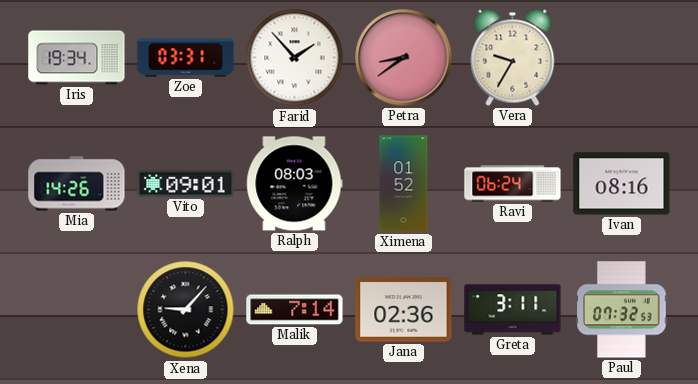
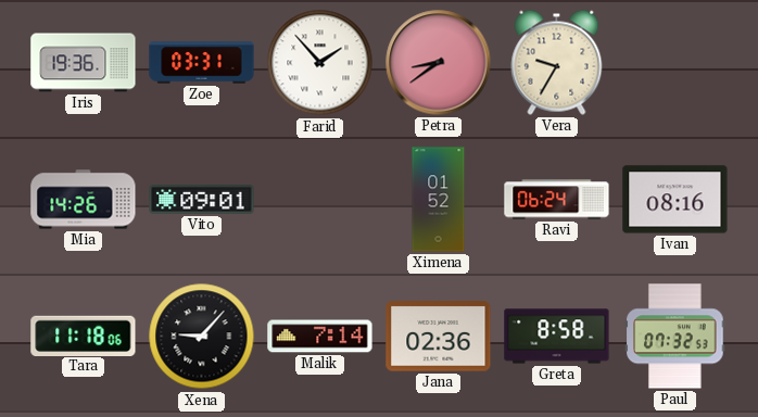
Iris: 19:34 -> 19:36
Ralph: 08:03 -> none
Tara: none -> 11:18
Greta: 3:11 -> 8:58
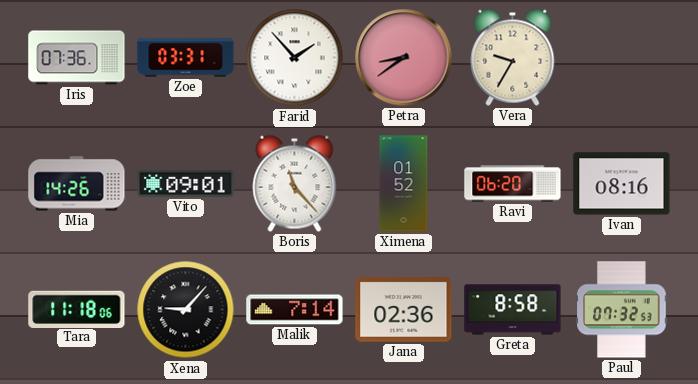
Iris: 19:36 -> 07:36
Boris: none -> 11:23
Ravi: 06:24 -> 06:20
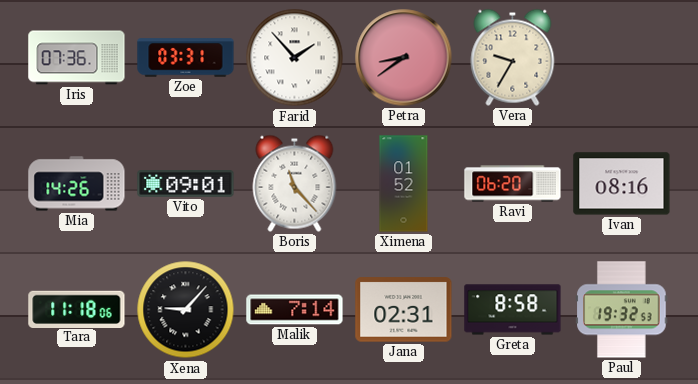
Jana: 02:36 -> 02:31
Paul: 07:32 -> 19:32
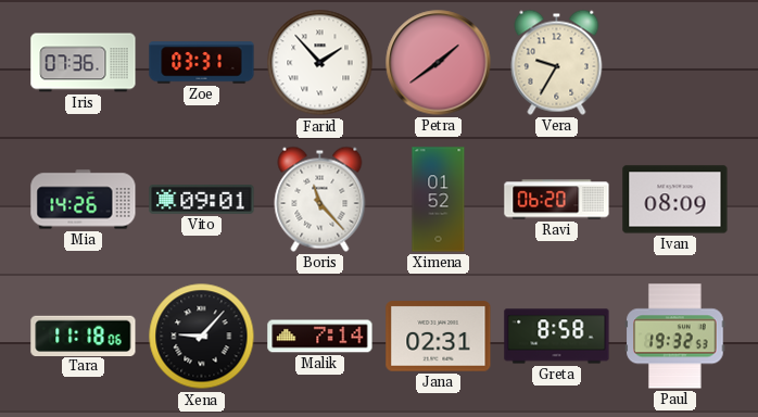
Petra: 8:39 -> 1:39
Ivan: 08:16 -> 08:09
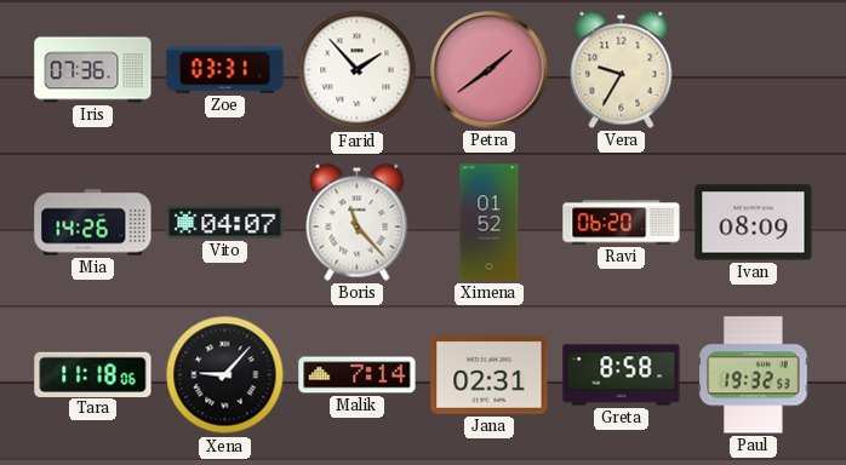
Vito: 09:01 -> 04:07
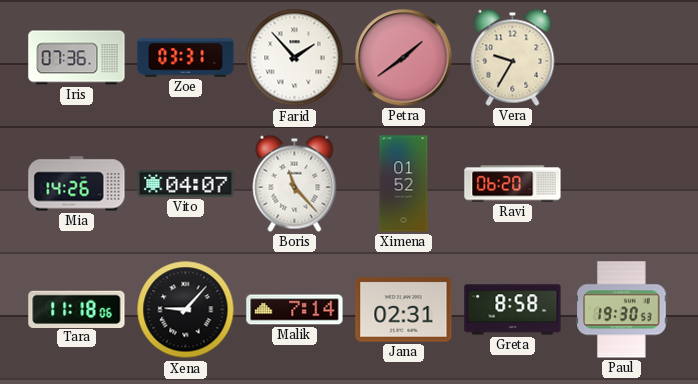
Ivan: 08:09 -> none
Paul: 19:32 -> 19:30
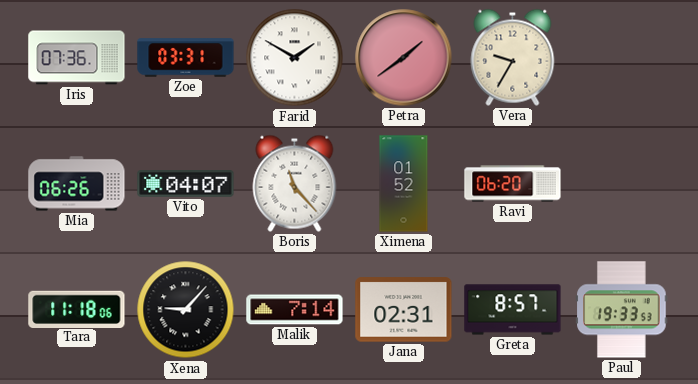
Farid: 1:53 -> 1:50
Mia: 14:26 -> 06:26
Greta: 8:58 -> 8:57
Paul: 19:30 -> 19:33
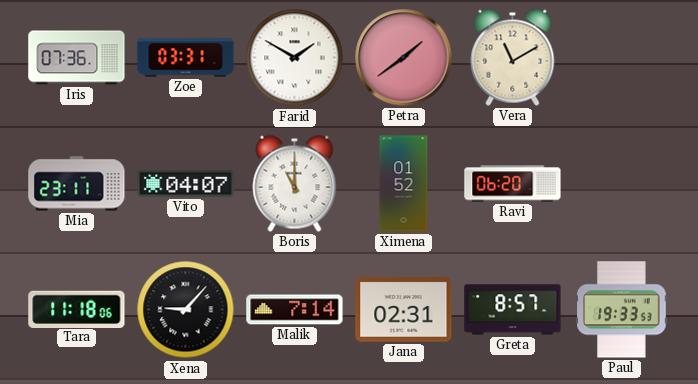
Vera: 9:35 -> 11:10
Mia: 06:26 -> 23:11
Boris: 11:23 -> 11:00
